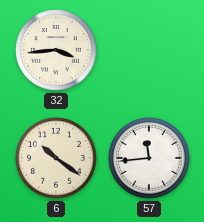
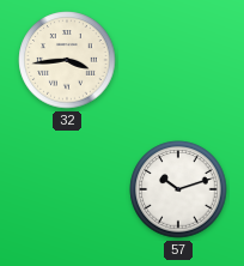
6: 10:21 -> none
57: 11:44 -> 10:12
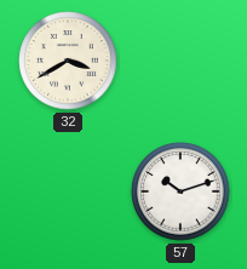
32: 3:44 -> 3:40
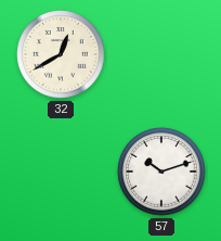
32: 3:40 -> 12:40
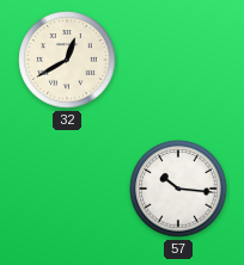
57: 10:12 -> 10:16
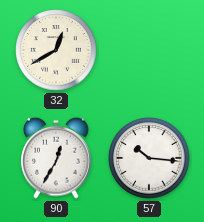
90: none -> 12:35
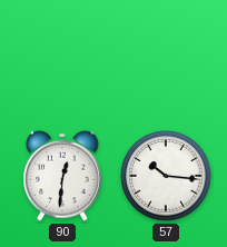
32: 12:40 -> none
90: 12:35 -> 12:31
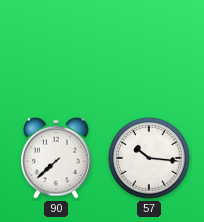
90: 12:31 -> 7:38
